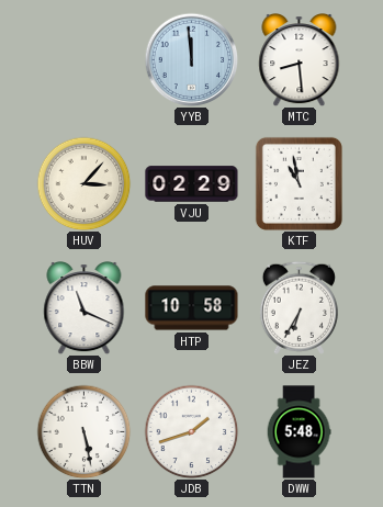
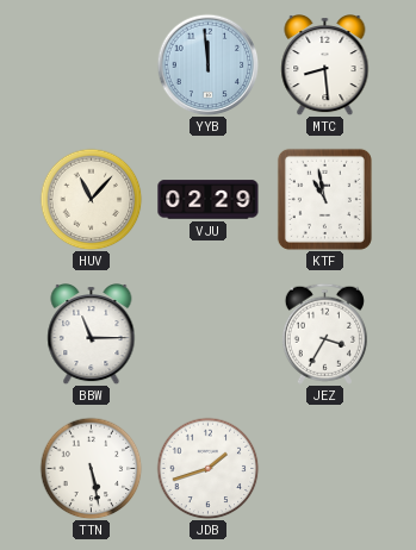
HUV: 3:07 -> 11:07
BBW: 11:19 -> 11:15
HTP: 10:58 -> none
JEZ: 6:35 -> 3:35
DWW: 5:48 -> none
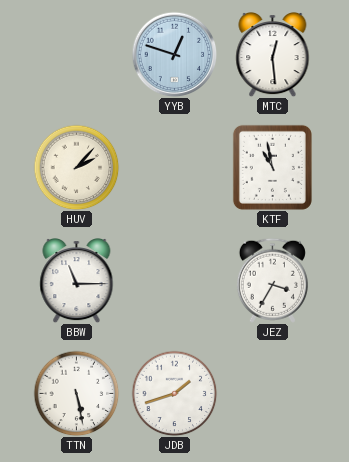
YYB: 11:59 -> 12:48
MTC: 8:29 -> 12:29
HUV: 11:07 -> 2:07
VJU: 02:29 -> none
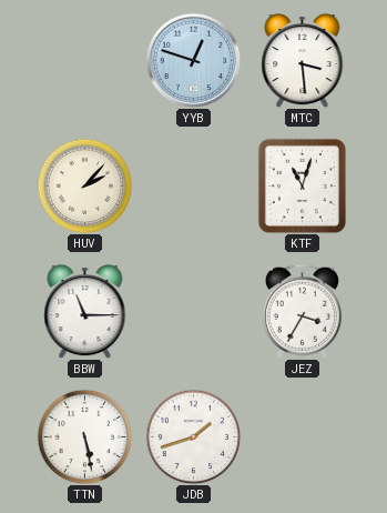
MTC: 12:29 -> 3:29
KTF: 10:58 -> 11:03
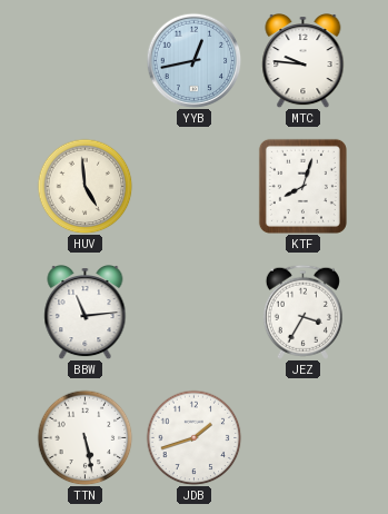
YYB: 12:48 -> 12:43
MTC: 3:29 -> 9:46
HUV: 2:07 -> 4:59
KTF: 11:03 -> 8:03
BBW: 11:15 -> 11:14
